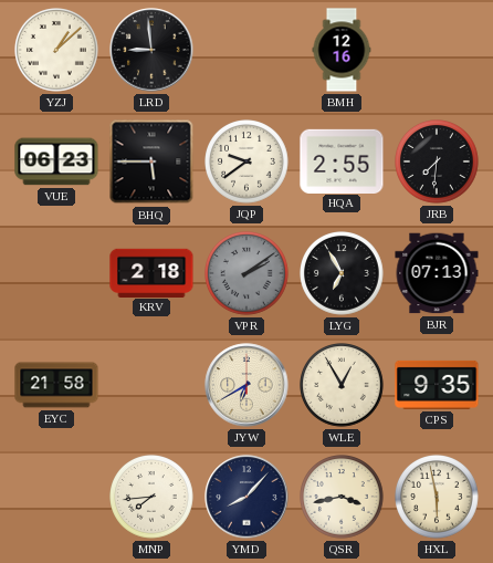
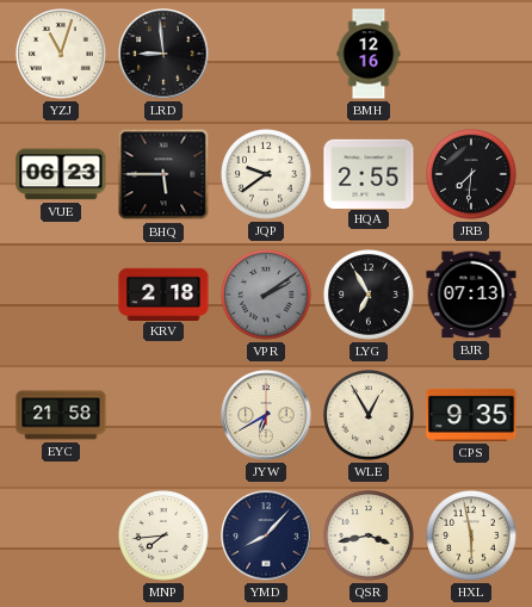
YZJ: 1:08 -> 11:03
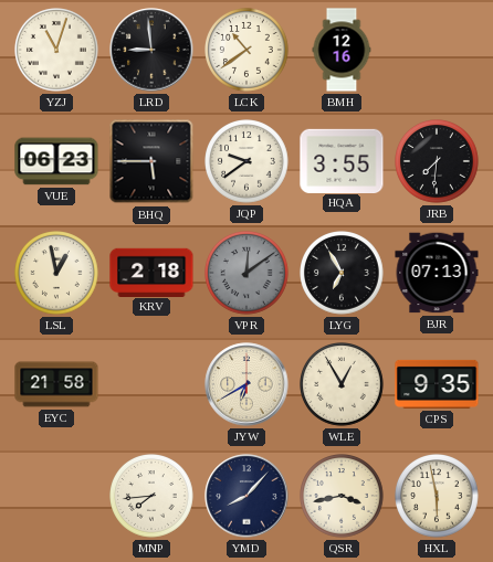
LCK: none -> 10:39
HQA: 2:55 -> 3:55
LSL: none -> 12:58
VPR: 2:09 -> 12:09
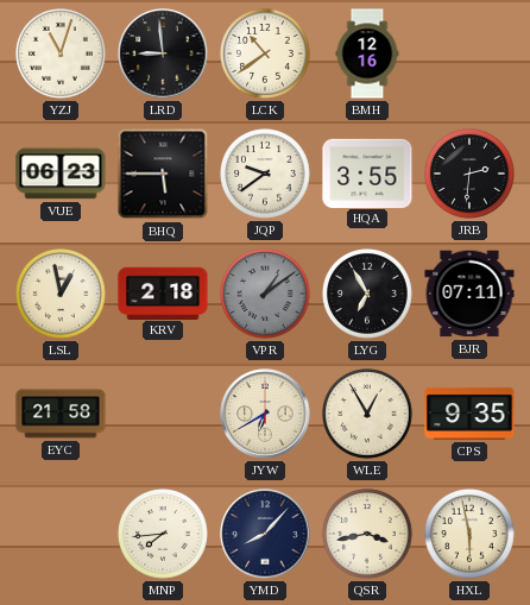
JRB: 7:31 -> 2:31
VPR: 12:09 -> 1:09
BJR: 07:13 -> 07:11
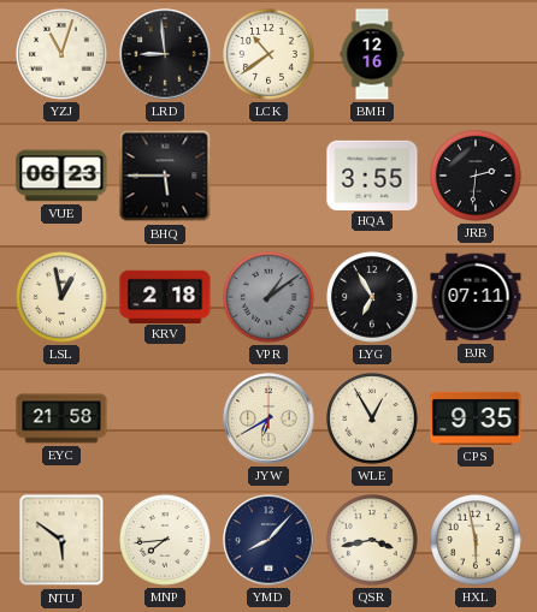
JQP: 9:39 -> none
NTU: none -> 5:51
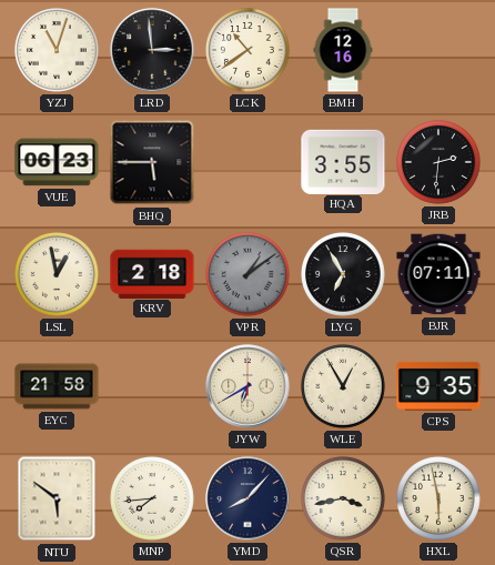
LRD: 8:59 -> 2:59
